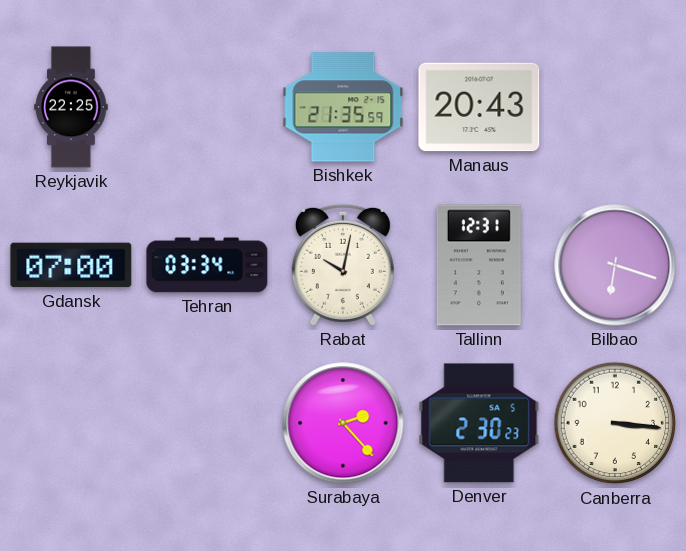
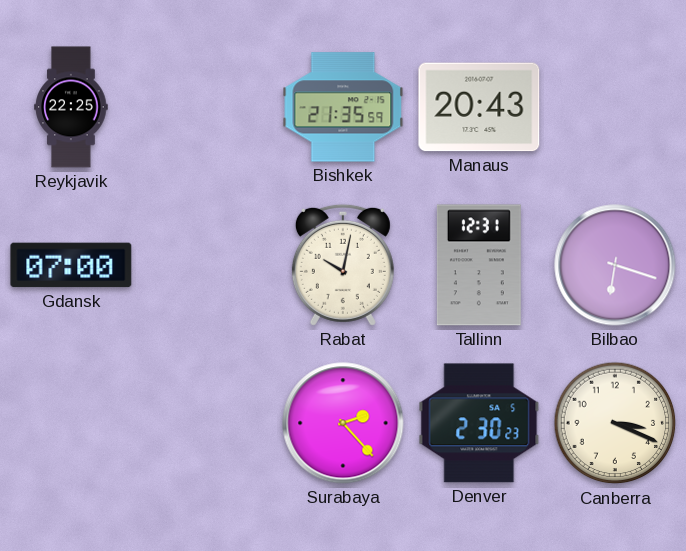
Tehran: 03:34 -> none
Canberra: 3:16 -> 3:19
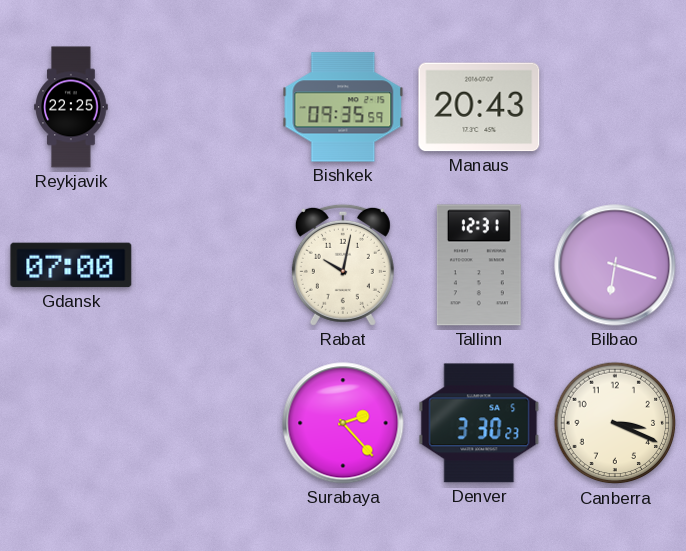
Bishkek: 21:35 -> 09:35
Denver: 2:30 -> 3:30
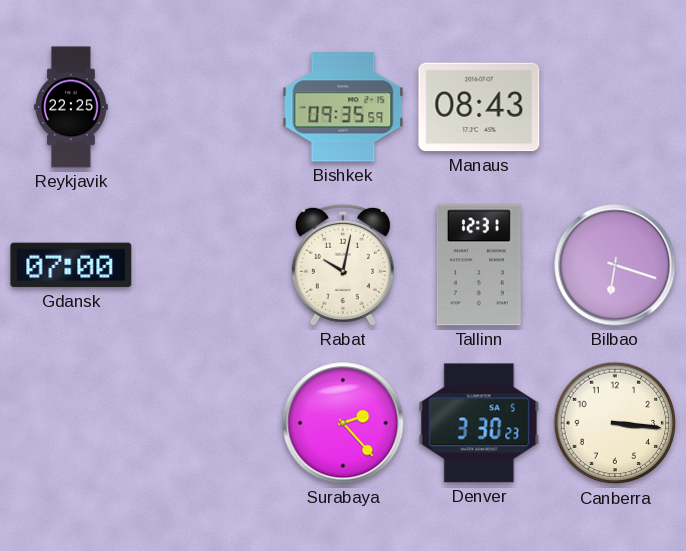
Manaus: 20:43 -> 08:43
Canberra: 3:19 -> 3:16
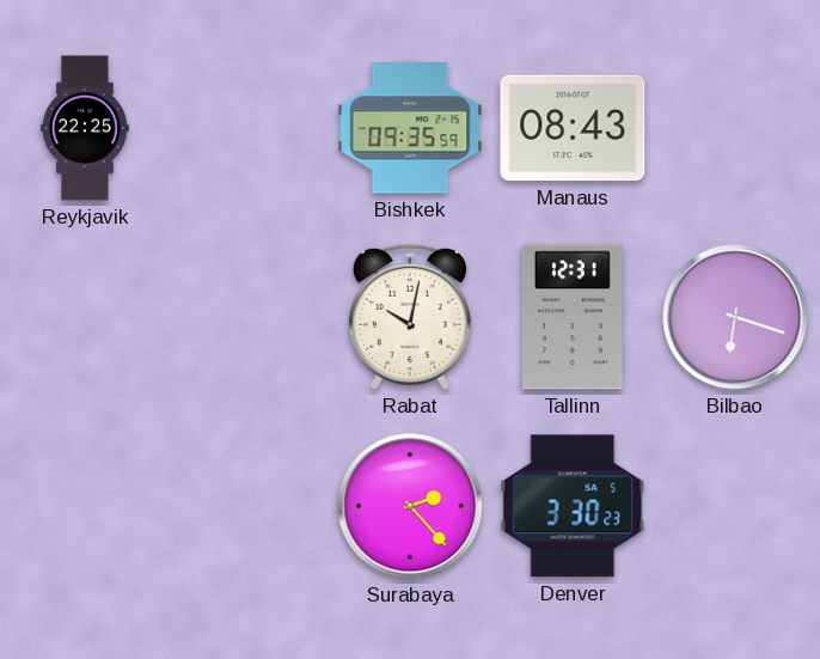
Gdansk: 07:00 -> none
Canberra: 3:16 -> none
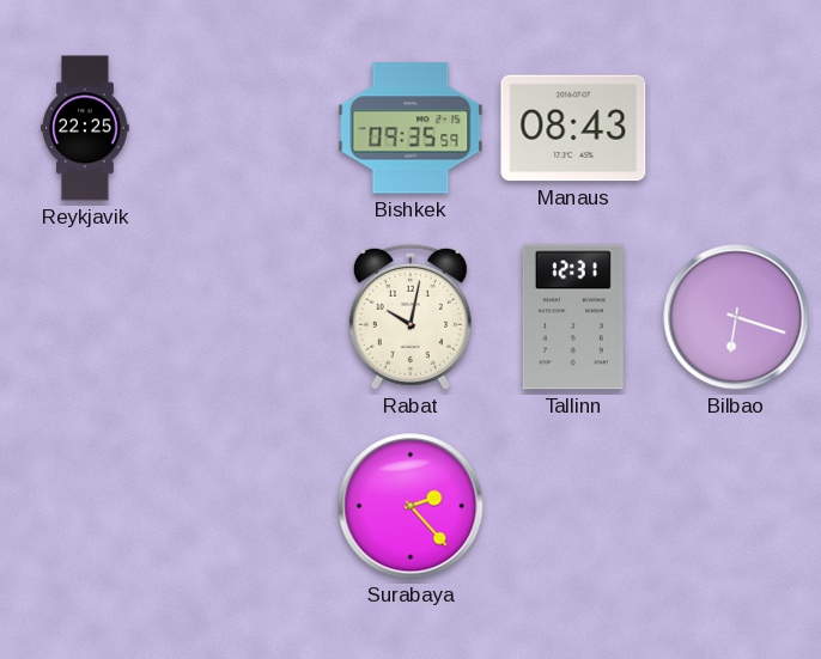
Denver: 3:30 -> none
